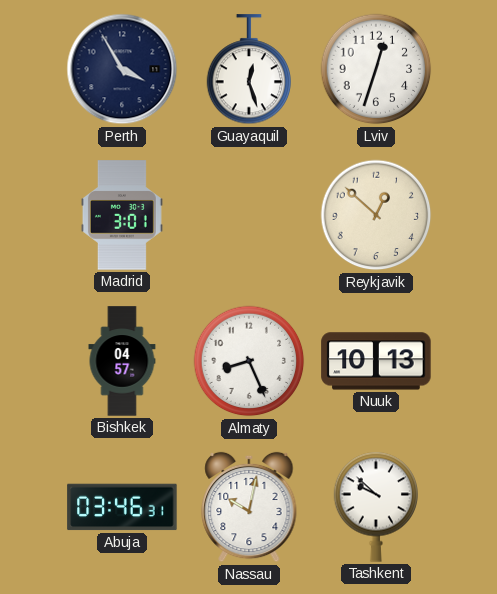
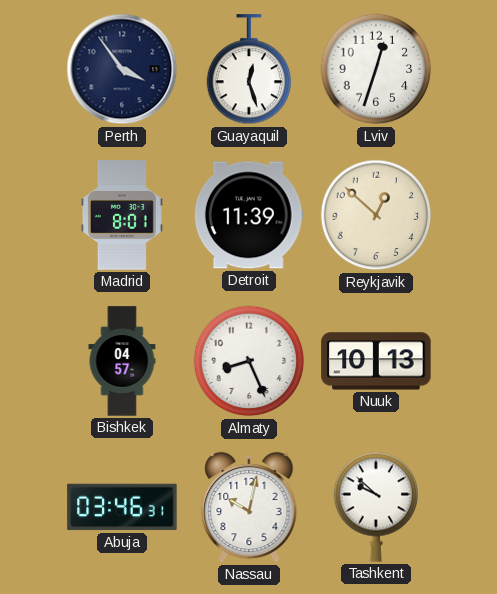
Perth: 3:55 -> 3:54
Madrid: 3:01 -> 8:01
Detroit: none -> 11:39
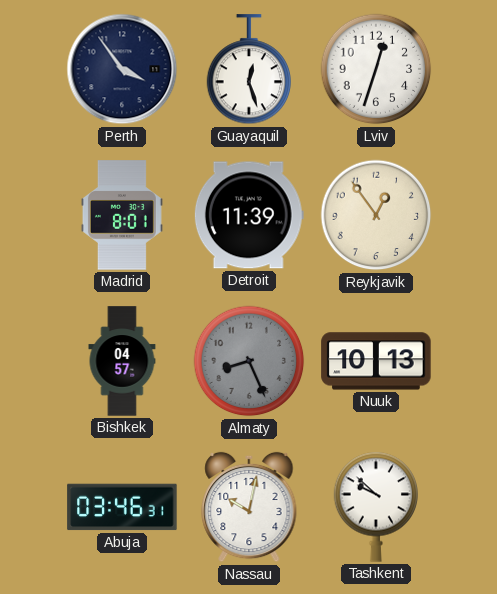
Reykjavik: 12:52 -> 12:54
Almaty dial: white -> grey
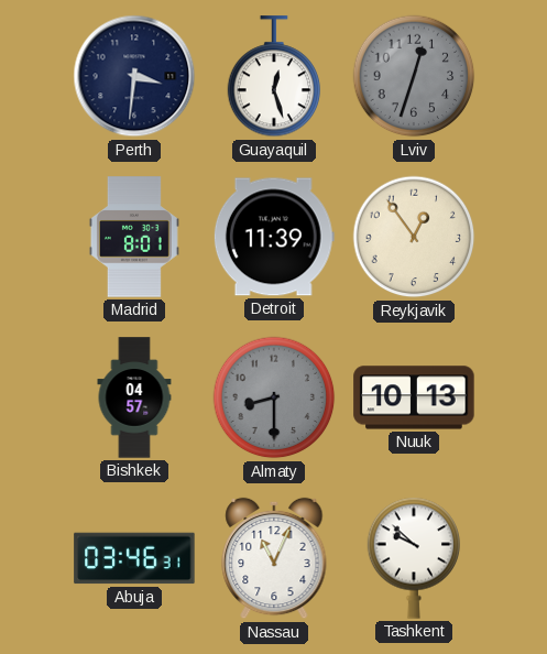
Perth: 3:54 -> 3:31
Lviv dial: white -> grey
Almaty: 8:26 -> 8:30
Nassau: 10:02 -> 11:04
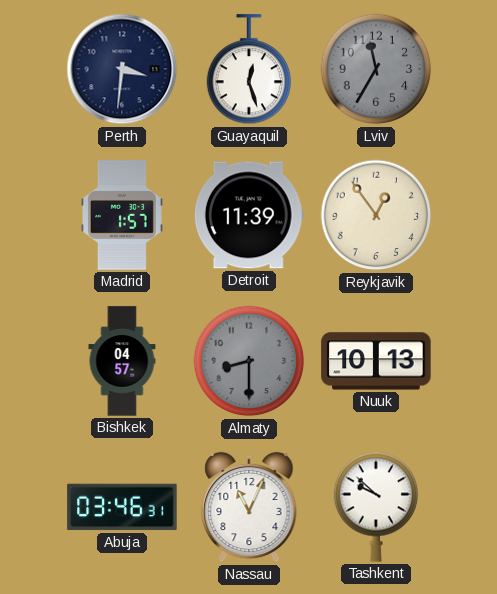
Lviv: 12:33 -> 11:35
Madrid: 8:01 -> 1:57
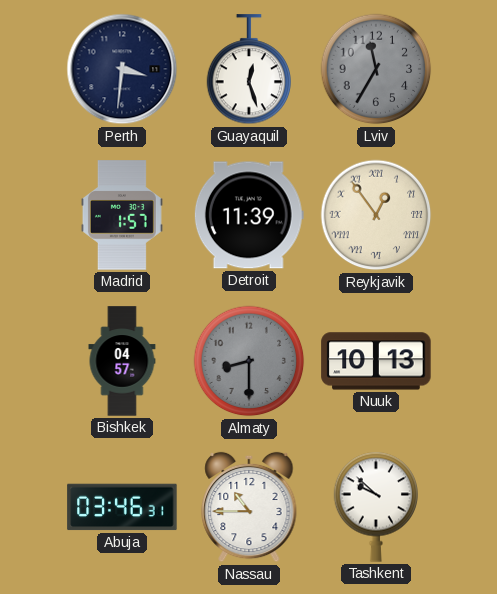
Reykjavik numerals: Arabic -> Roman
Nassau: 11:04 -> 10:45
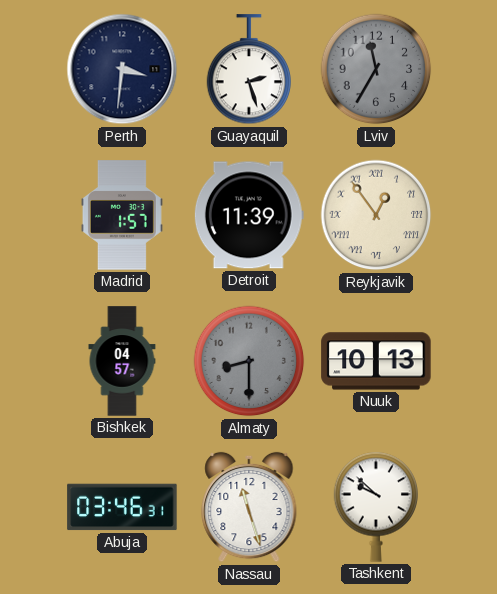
Guayaquil: 12:27 -> 2:27
Nassau: 10:45 -> 11:27
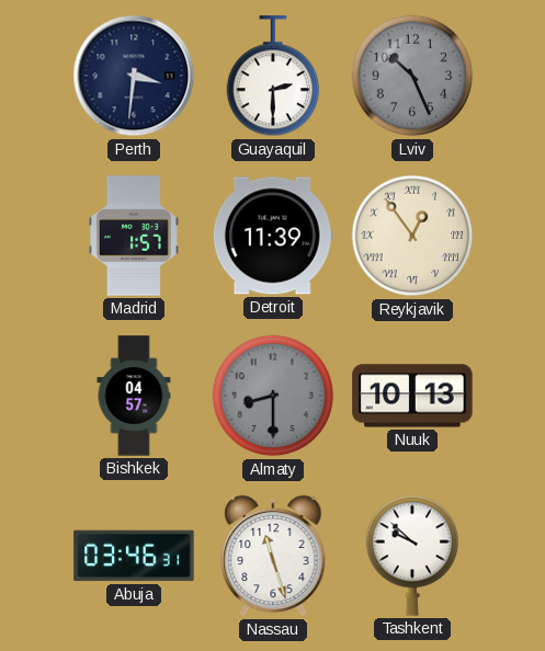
Guayaquil: 2:27 -> 2:30
Lviv: 11:35 -> 10:26
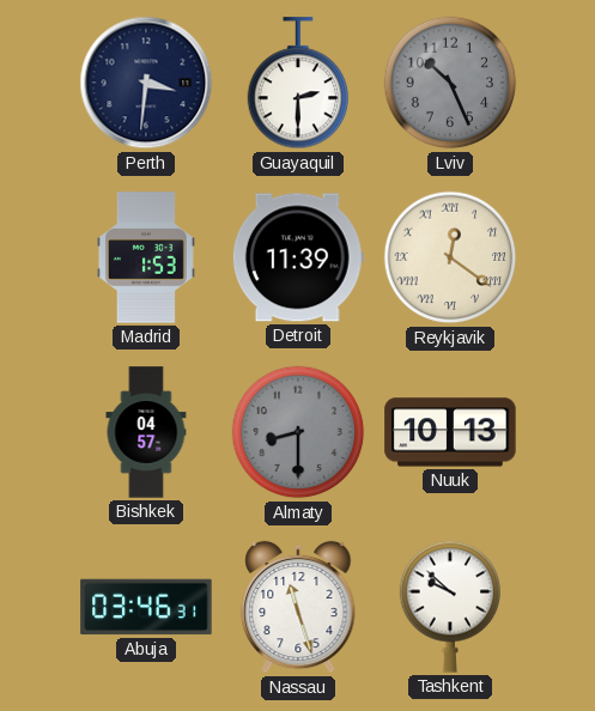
Madrid: 1:57 -> 1:53
Reykjavik: 12:54 -> 12:21
